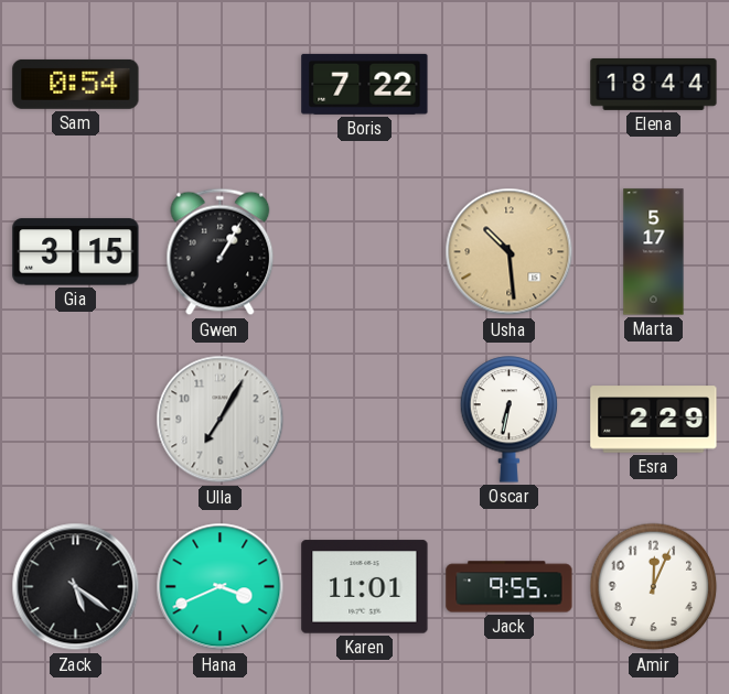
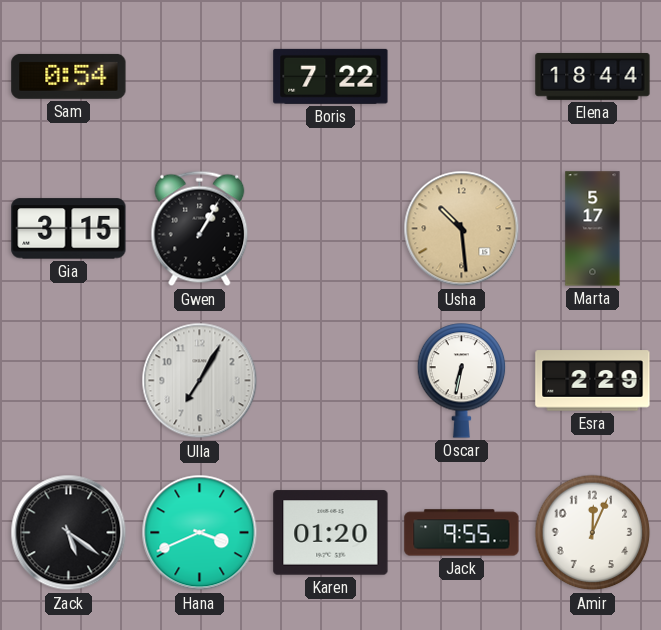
Karen: 11:01 -> 01:20
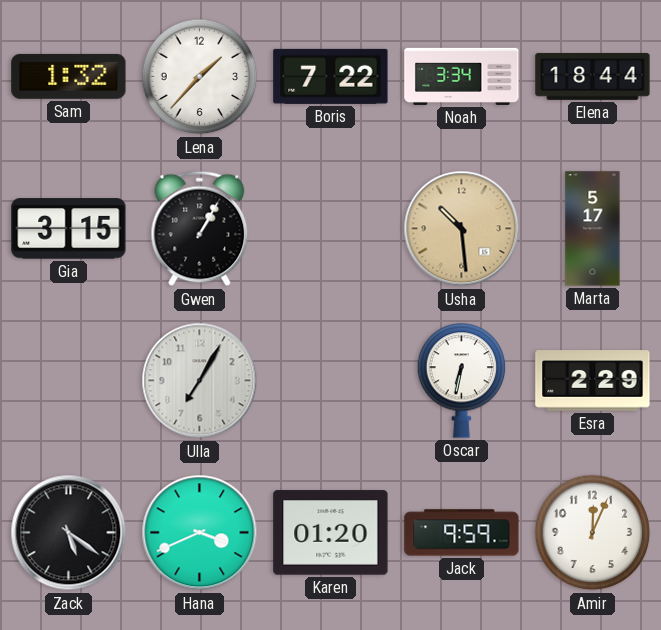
Sam: 0:54 -> 1:32
Lena: none -> 1:37
Noah: none -> 3:34
Jack: 9:55 -> 9:59
